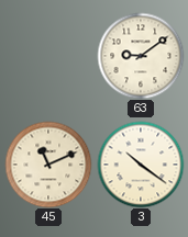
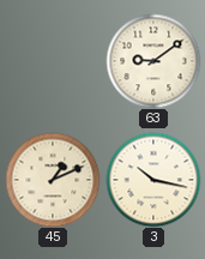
45: 11:11 -> 1:11
3: 10:21 -> 10:17
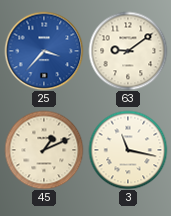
25: none -> 3:37
3: 10:17 -> 11:17
